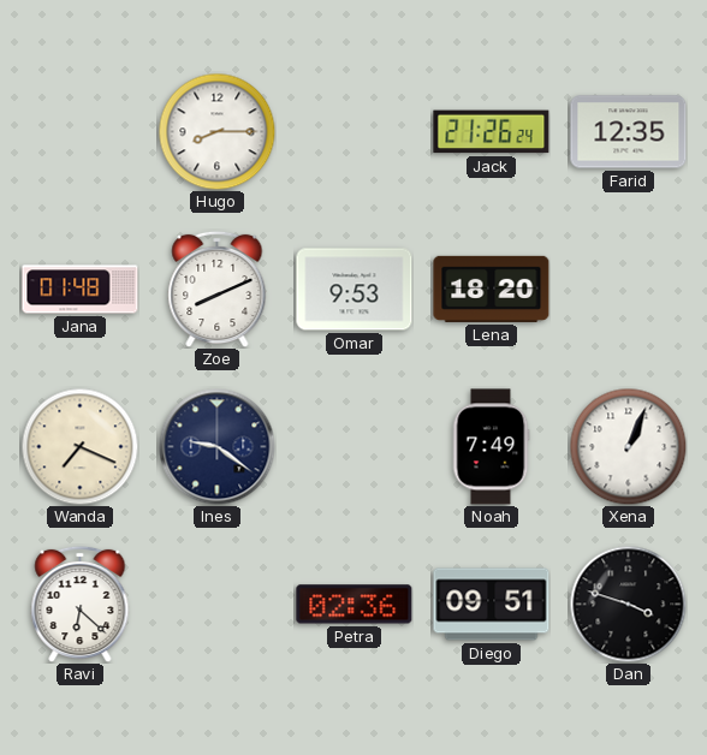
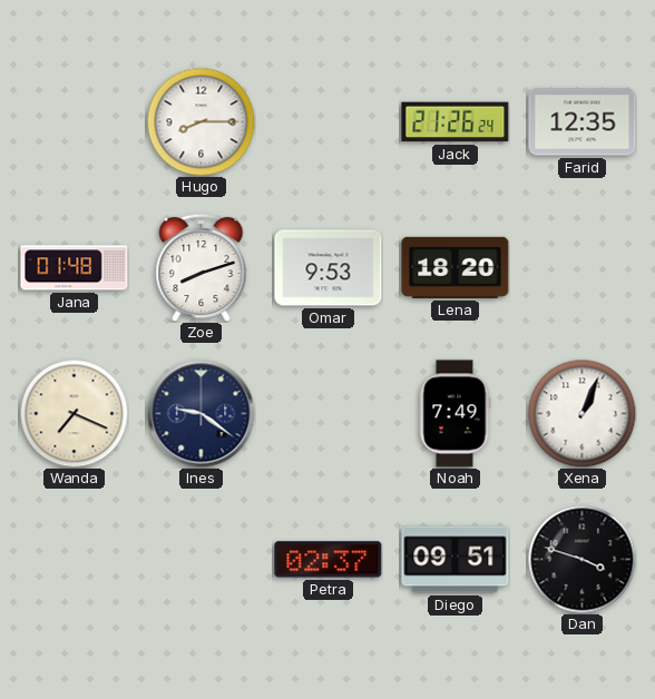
Zoe: 8:11 -> 8:12
Ravi: 6:22 -> none
Petra: 02:36 -> 02:37
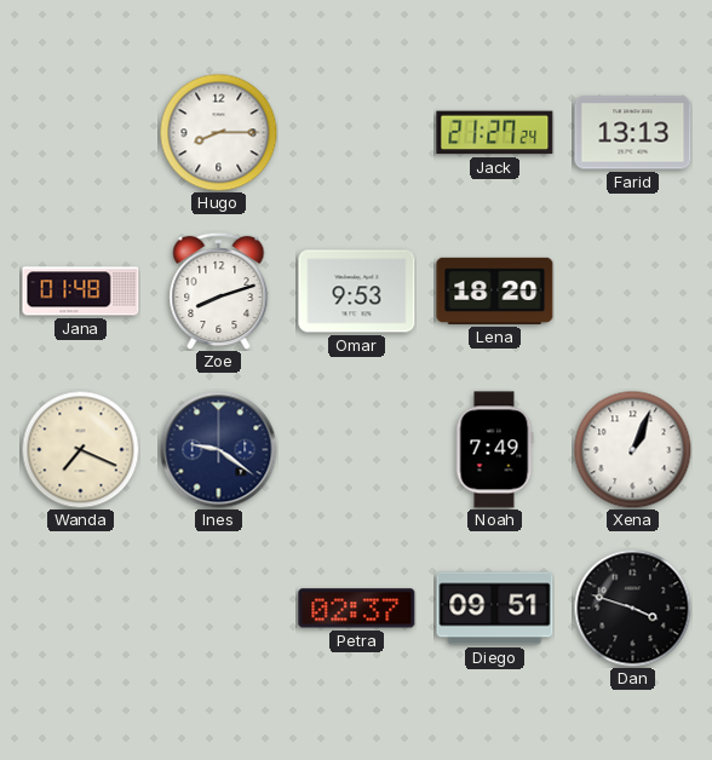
Jack: 21:26 -> 21:27
Farid: 12:35 -> 13:13
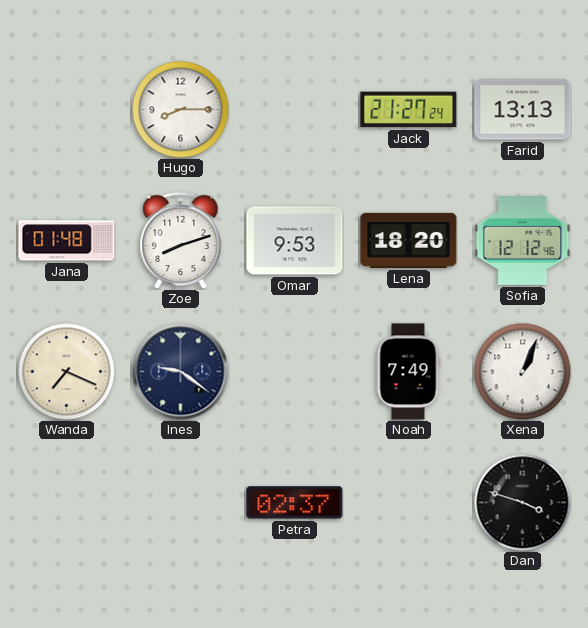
Sofia: none -> 12:12
Diego: 09:51 -> none
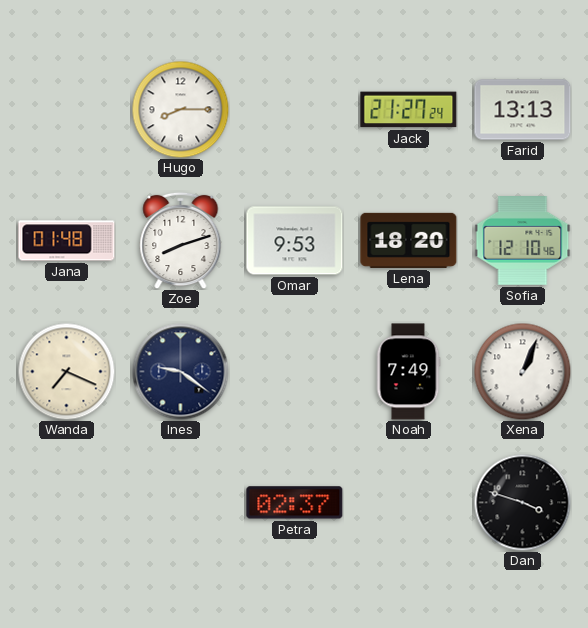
Sofia: 12:12 -> 12:10
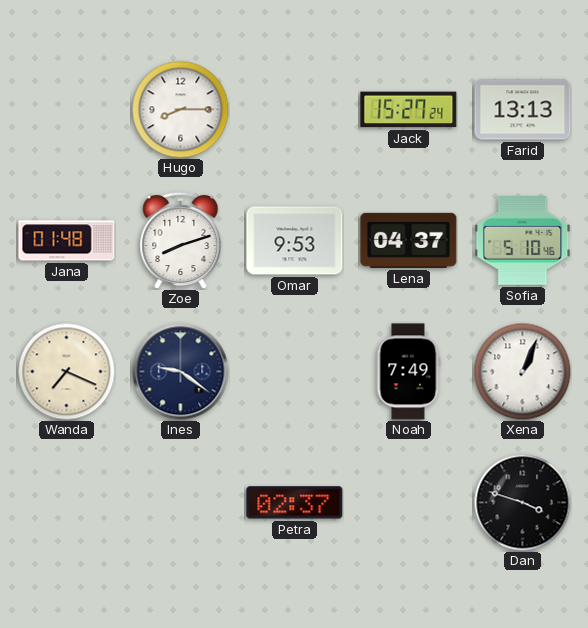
Jack: 21:27 -> 15:27
Lena: 18:20 -> 04:37
Sofia: 12:10 -> 5:10
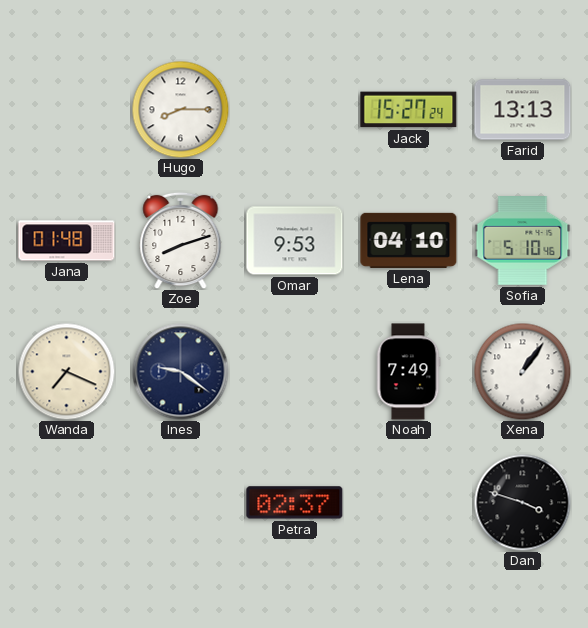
Lena: 04:37 -> 04:10
Xena: 1:04 -> 1:06
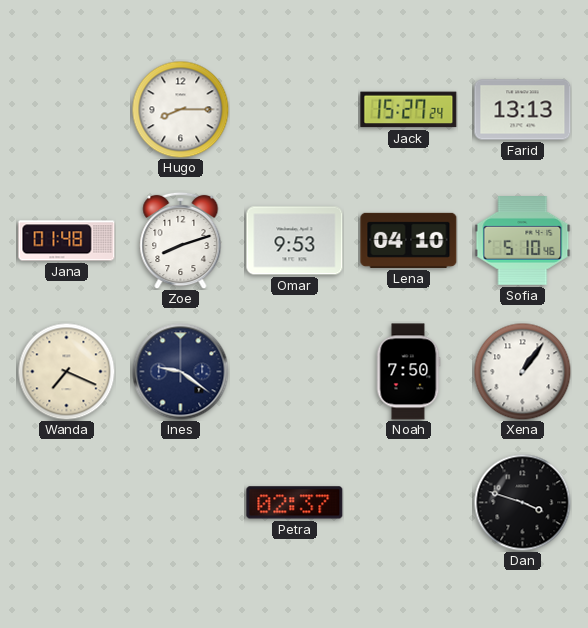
Noah: 7:49 -> 7:50
